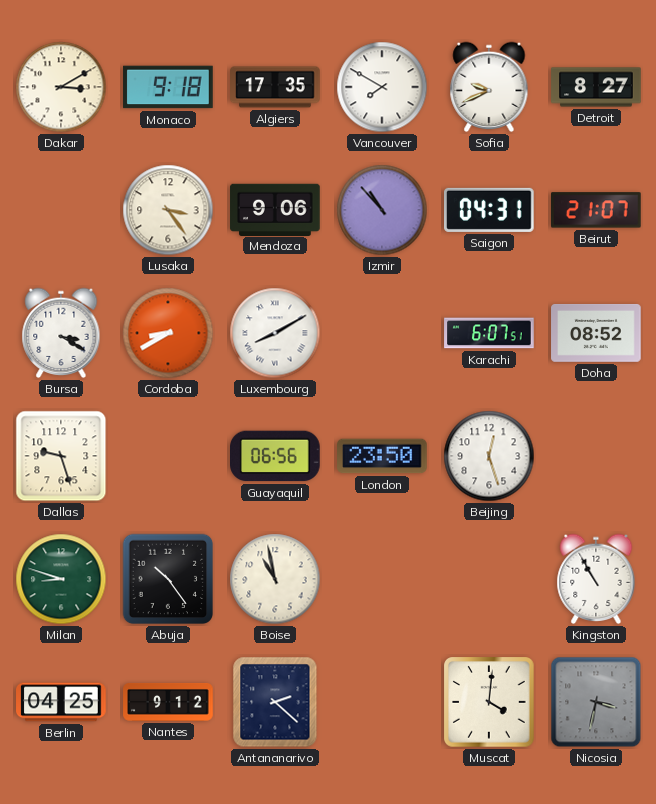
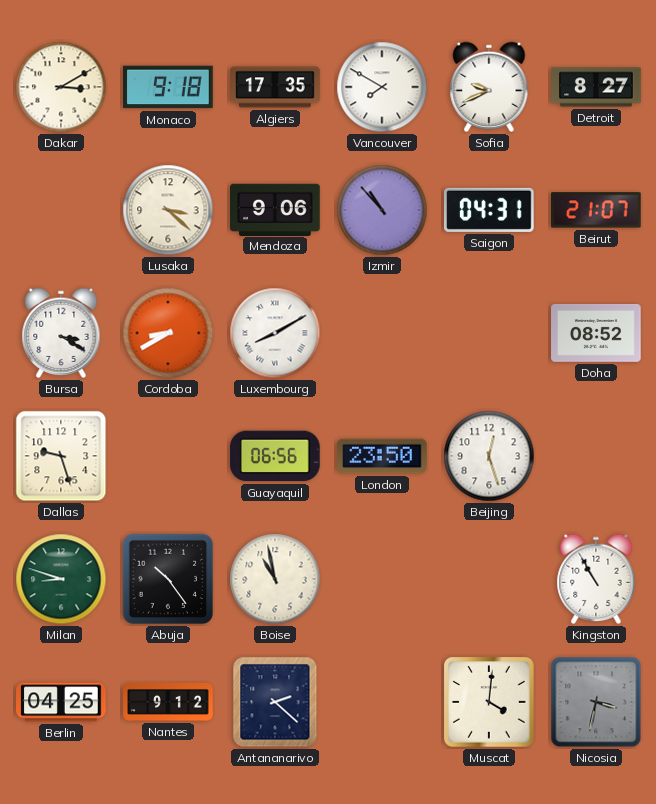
Lusaka: 3:24 -> 3:22
Karachi: 6:07 -> none
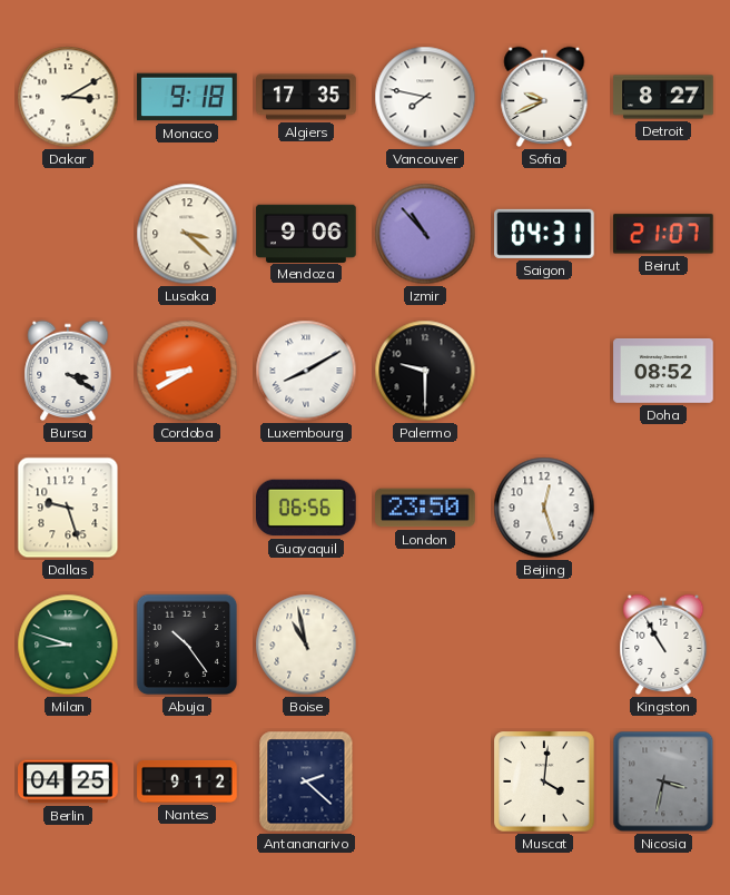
Vancouver: 7:50 -> 7:47
Palermo: none -> 9:30
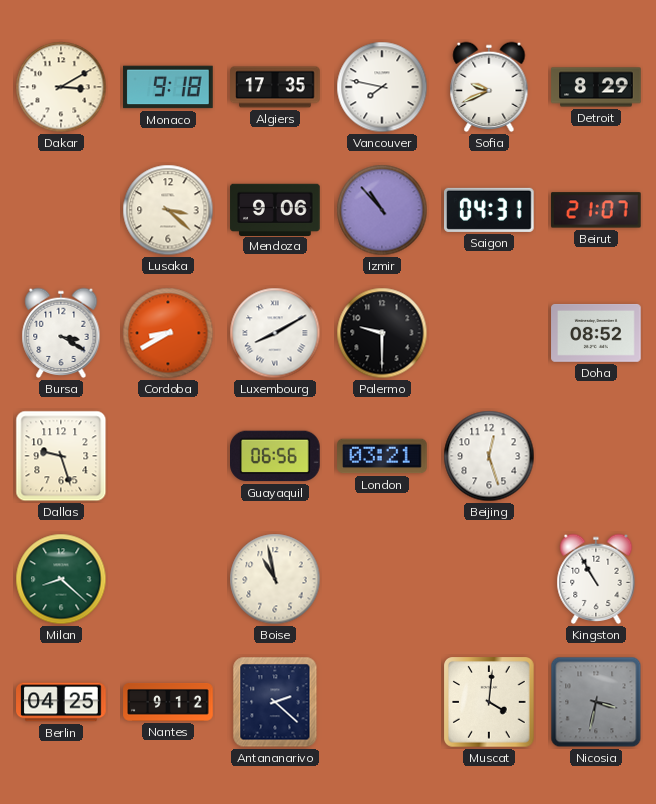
Detroit: 8:27 -> 8:29
London: 23:50 -> 03:21
Milan: 8:48 -> 8:22
Abuja: 10:24 -> none
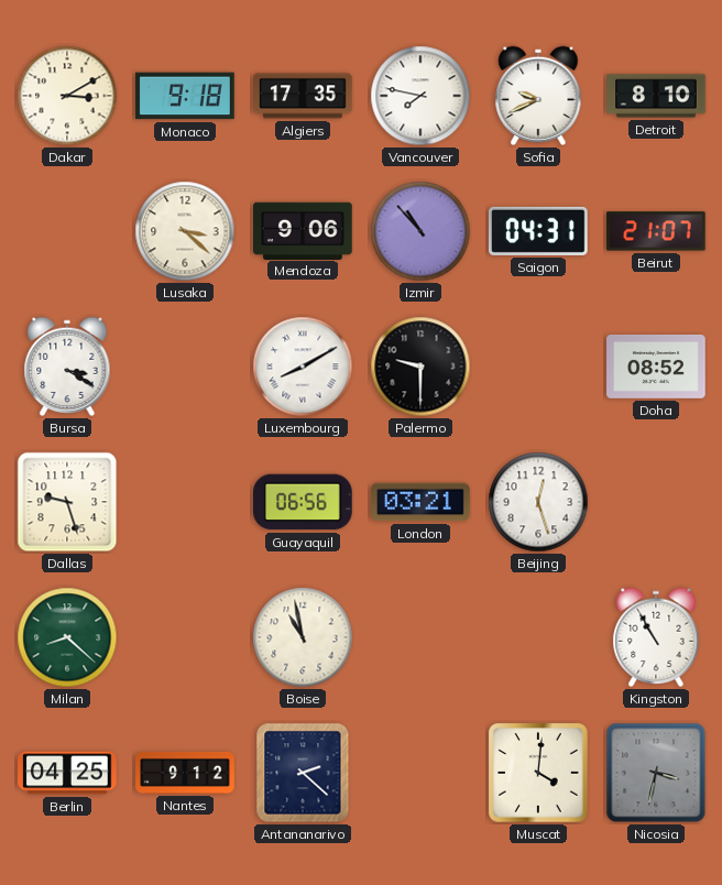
Detroit: 8:29 -> 8:10
Cordoba: 8:40 -> none
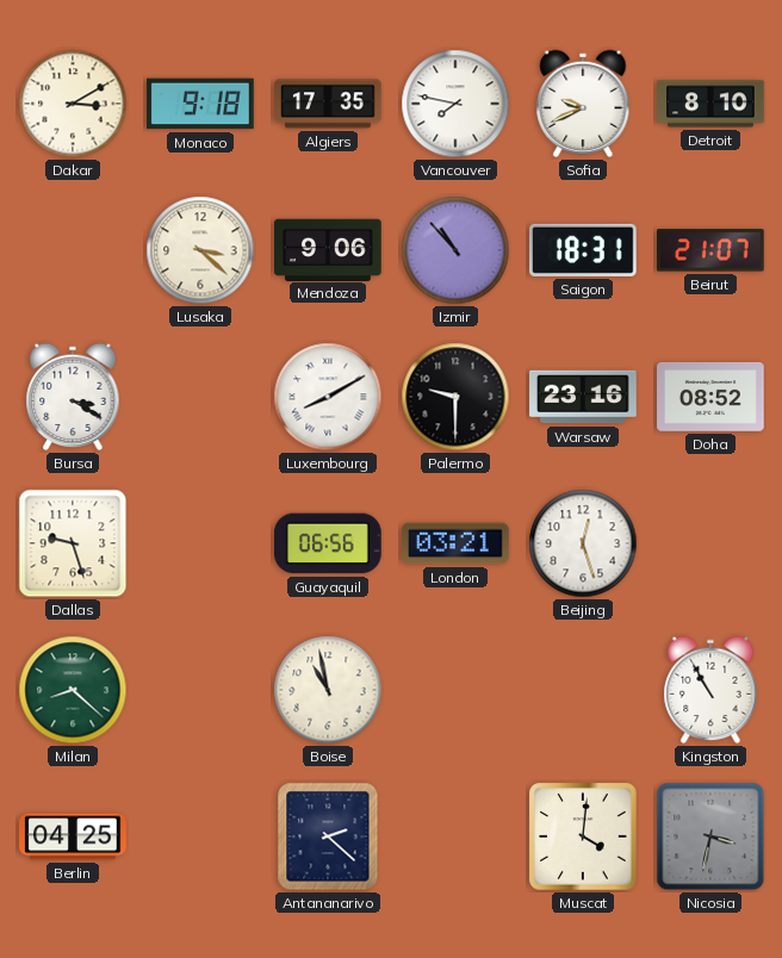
Saigon: 04:31 -> 18:31
Warsaw: none -> 23:16
Nantes: 9:12 -> none
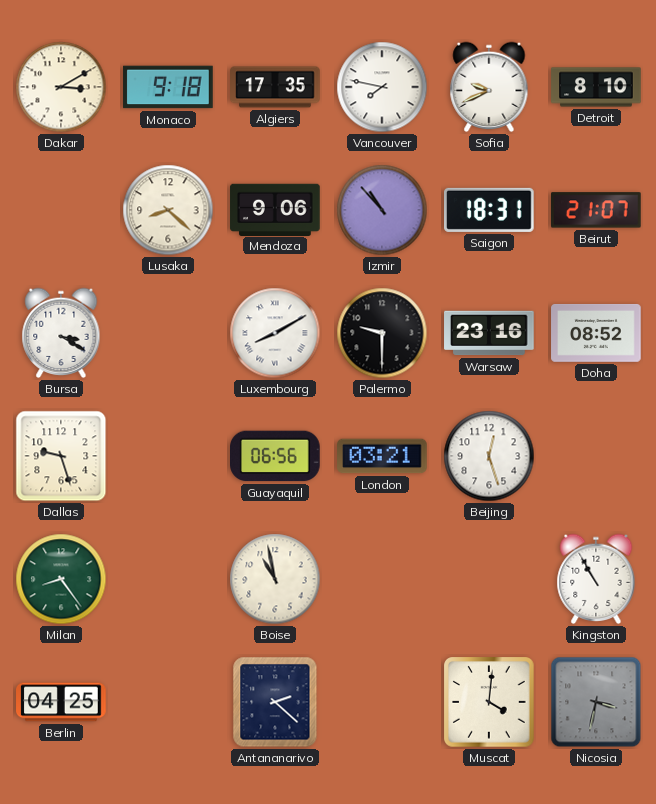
Lusaka: 3:22 -> 8:22
Milan: 8:22 -> 8:24
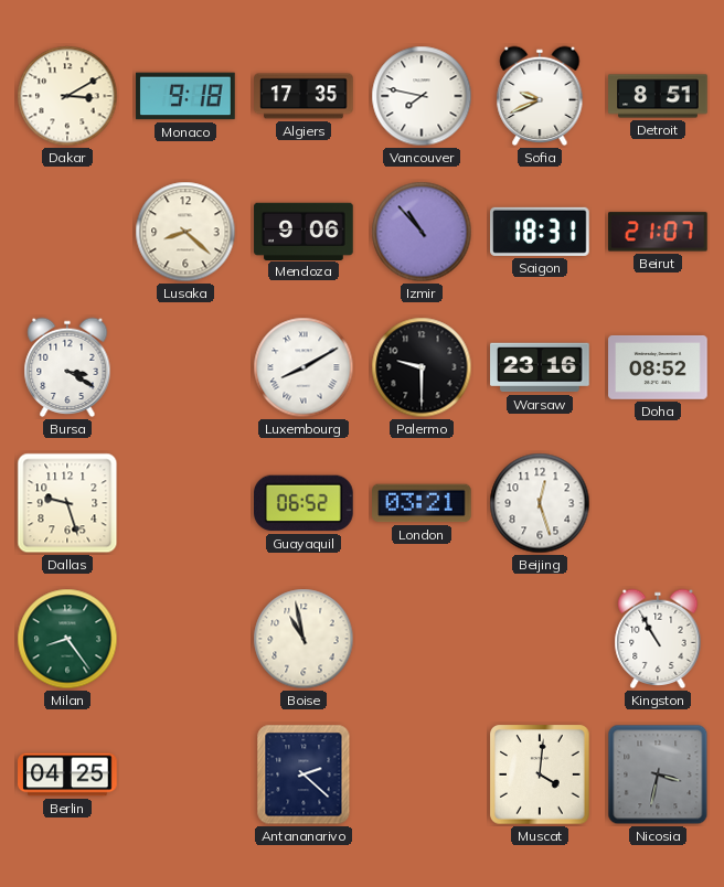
Detroit: 8:10 -> 8:51
Guayaquil: 06:56 -> 06:52
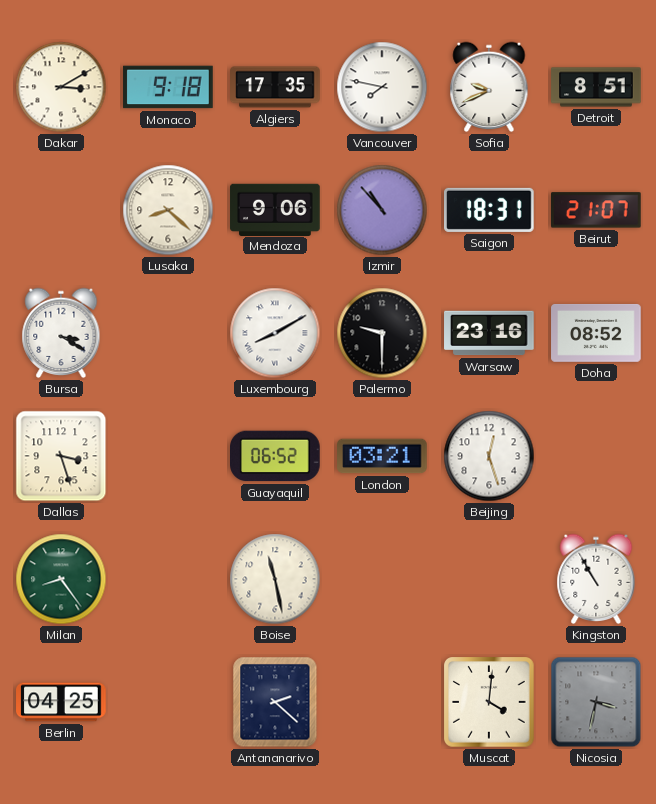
Dallas: 9:27 -> 3:27
Boise: 10:58 -> 11:28
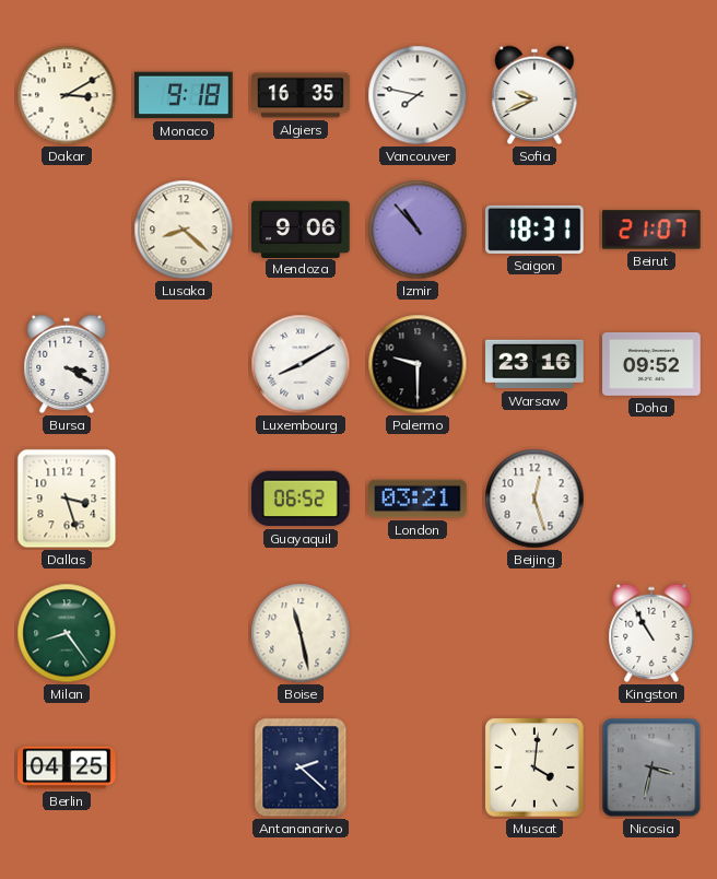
Algiers: 17:35 -> 16:35
Detroit: 8:51 -> none
Doha: 08:52 -> 09:52
